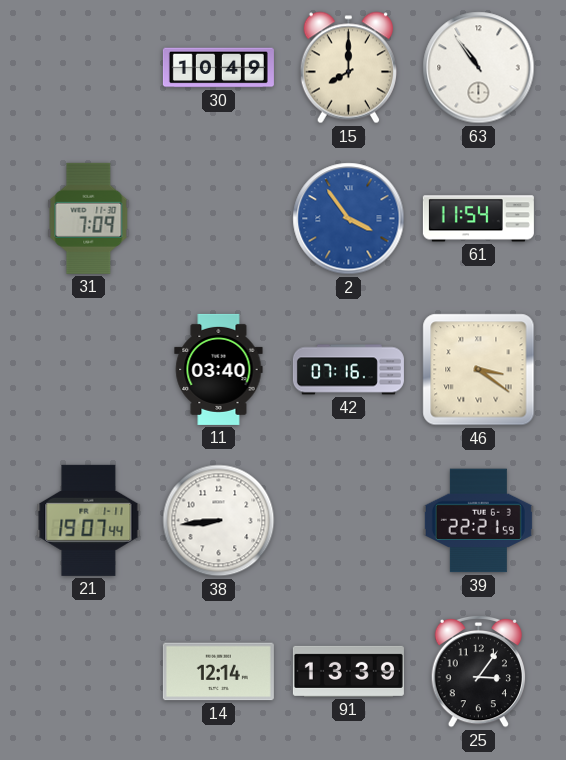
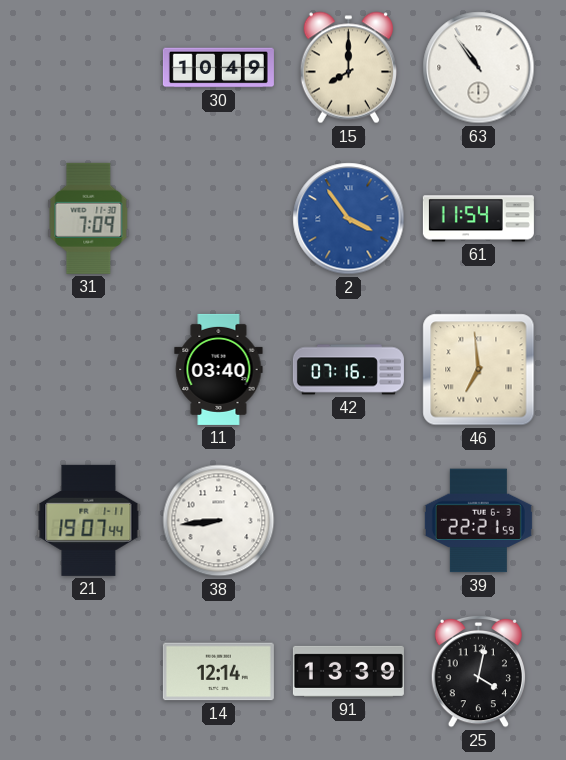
46: 3:21 -> 6:59
25: 3:06 -> 4:02
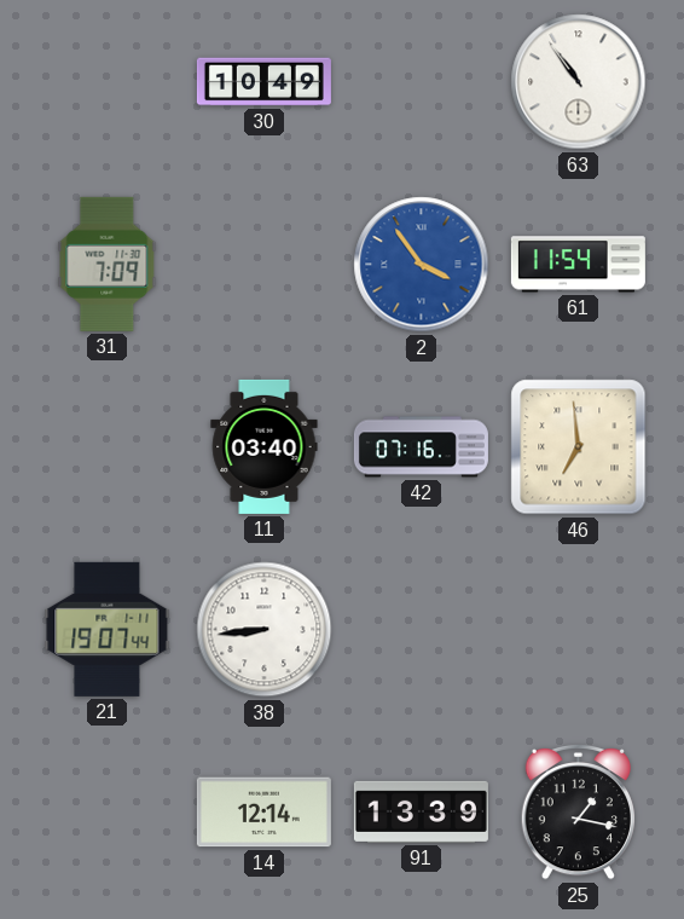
15: 8:00 -> none
39: 22:21 -> none
25: 4:02 -> 1:17
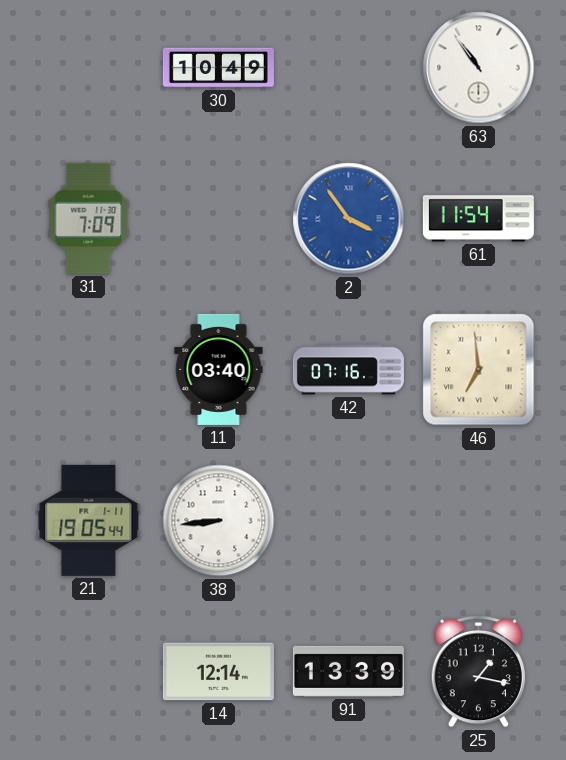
21: 19:07 -> 19:05
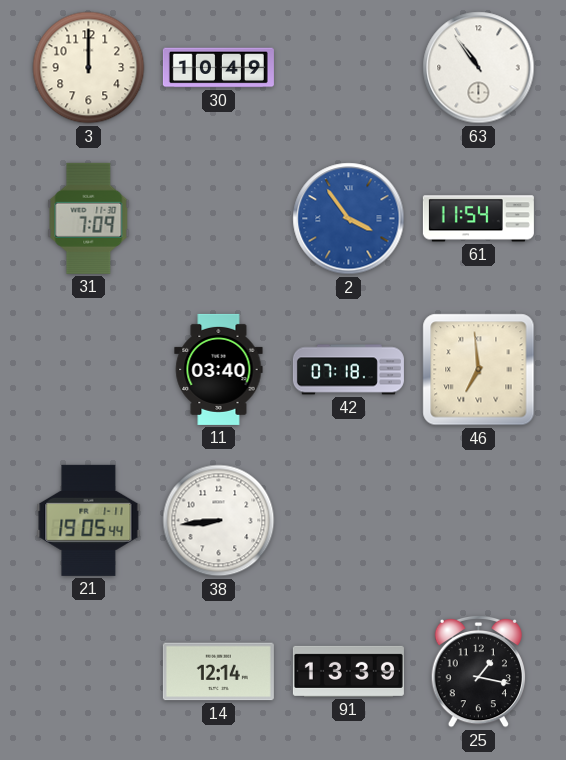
3: none -> 12:00
42: 07:16 -> 07:18
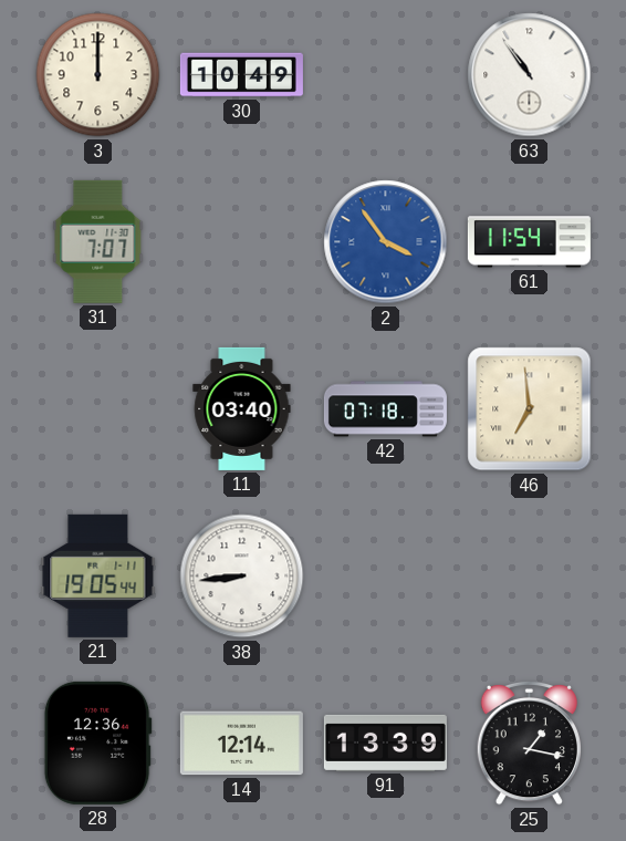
31: 7:09 -> 7:07
28: none -> 12:36
